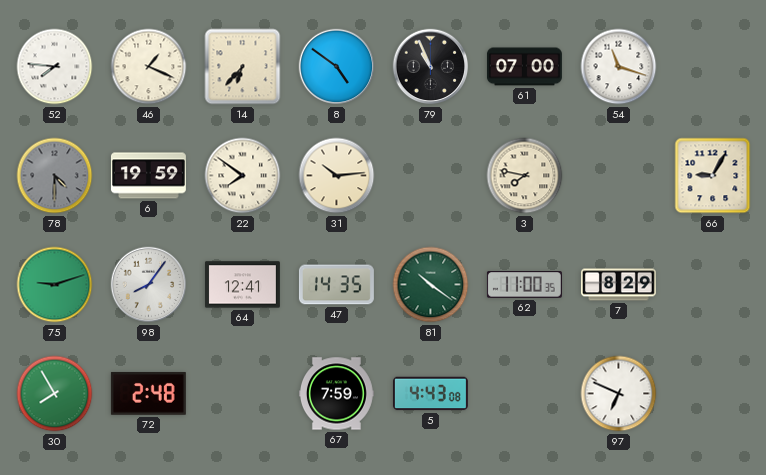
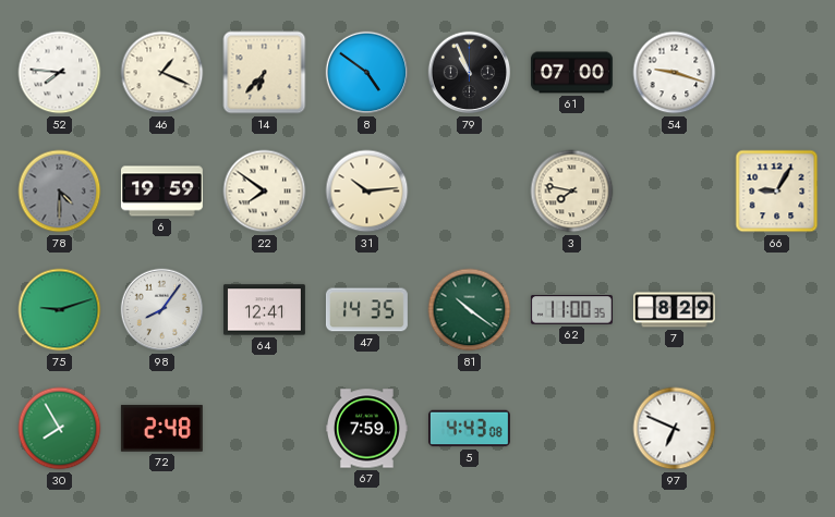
54: 11:18 -> 9:18
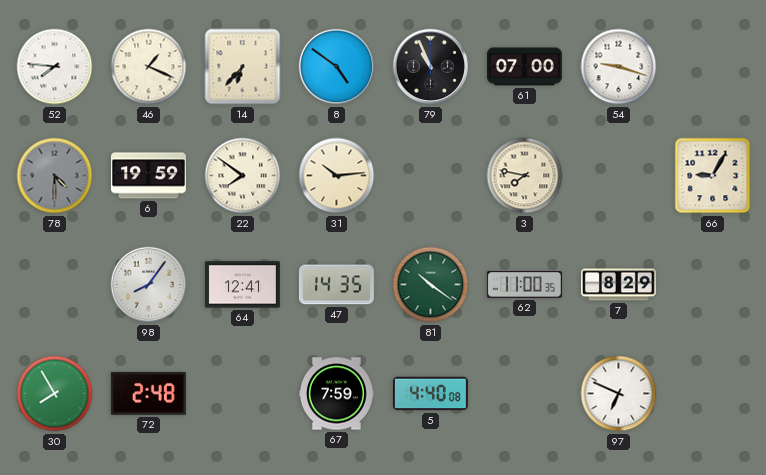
75: 9:12 -> none
5: 4:43 -> 4:40
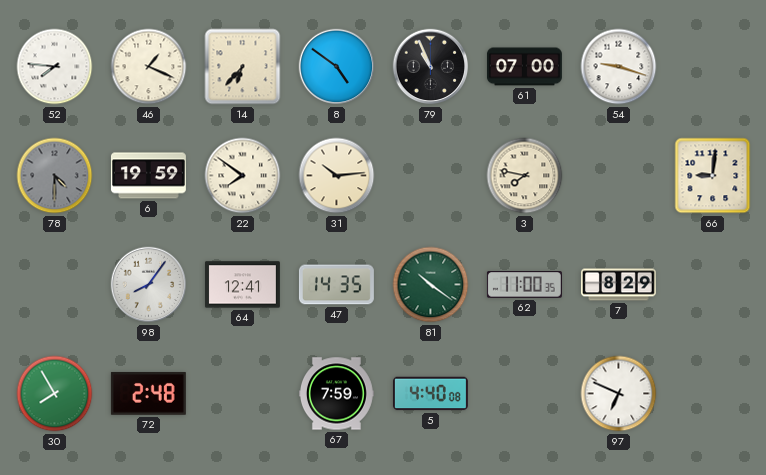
66: 9:05 -> 9:01
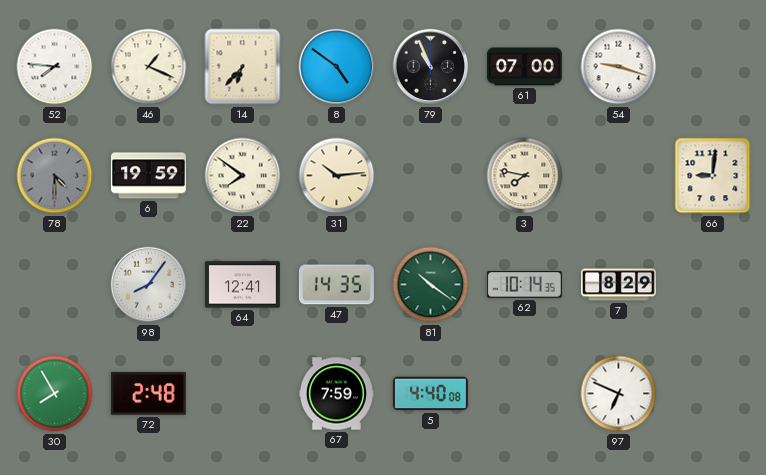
62: 11:00 -> 10:14
